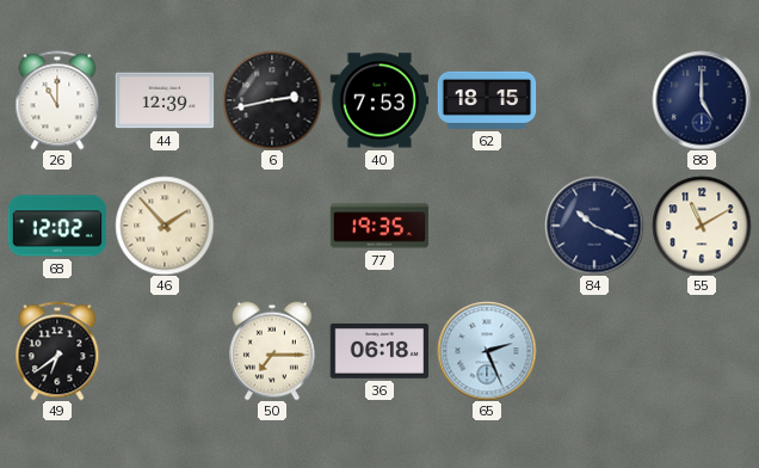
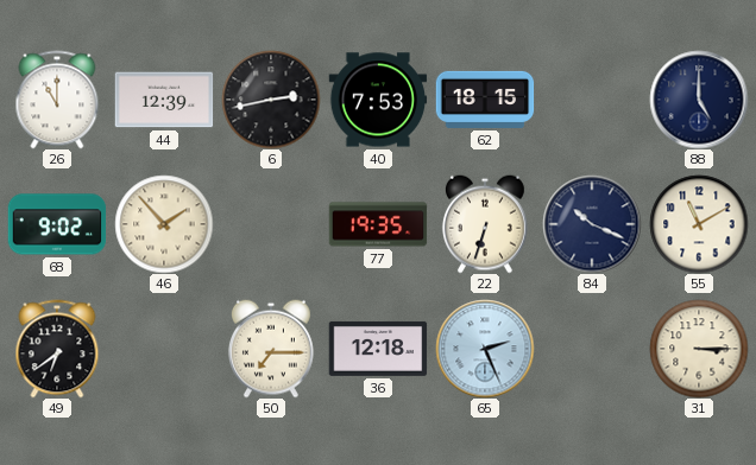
68: 12:02 -> 9:02
22: none -> 6:33
36: 06:18 -> 12:18
31: none -> 3:15
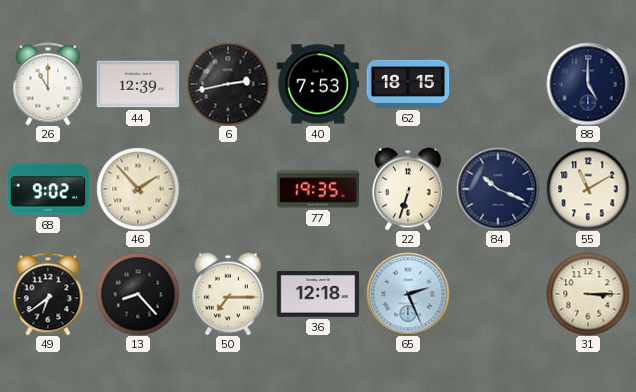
13: none -> 8:23
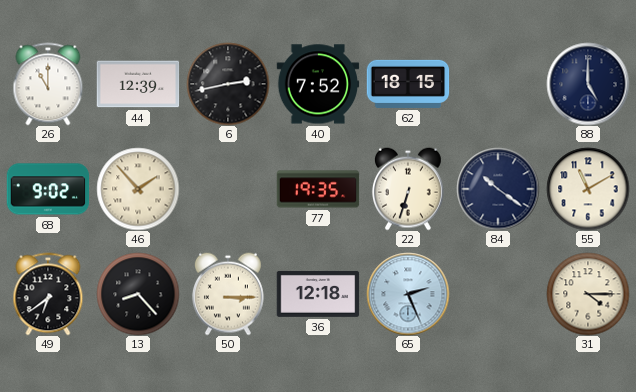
40: 7:53 -> 7:52
84: 10:19 -> 10:21
50: 7:15 -> 3:15
31: 3:15 -> 4:15
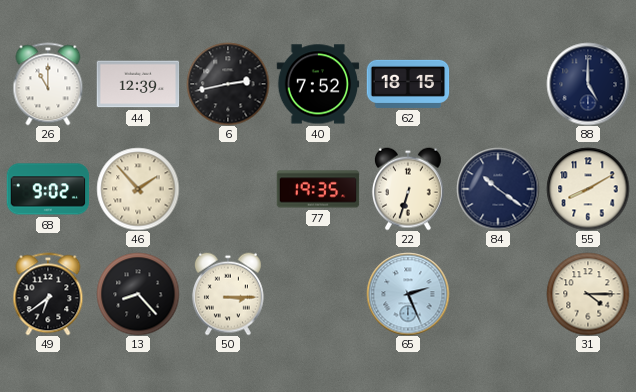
55: 11:10 -> 8:10
36: 12:18 -> none
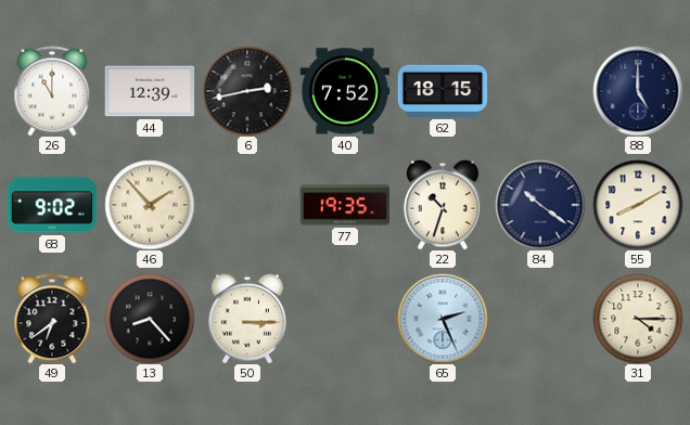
22: 6:33 -> 10:33
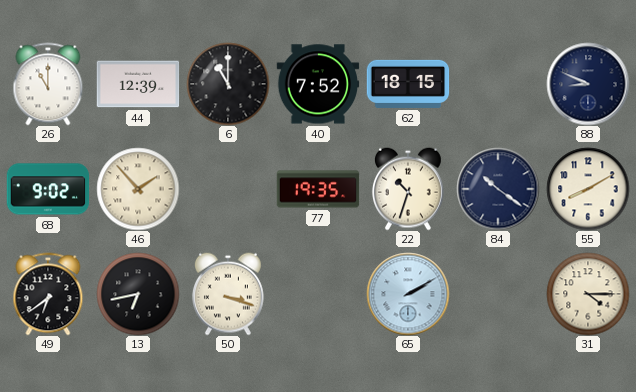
6: 2:43 -> 11:00
88: 5:00 -> 8:49
13: 8:23 -> 6:43
50: 3:15 -> 3:18
65: 2:26 -> 2:10
